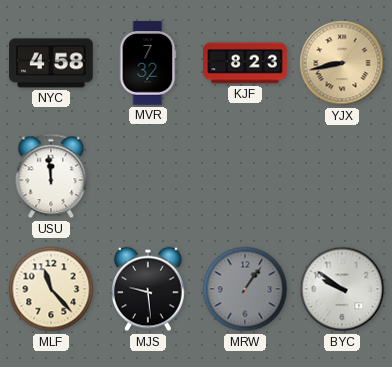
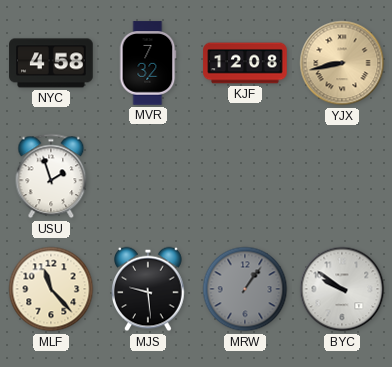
KJF: 8:23 -> 12:08
USU: 11:59 -> 1:57
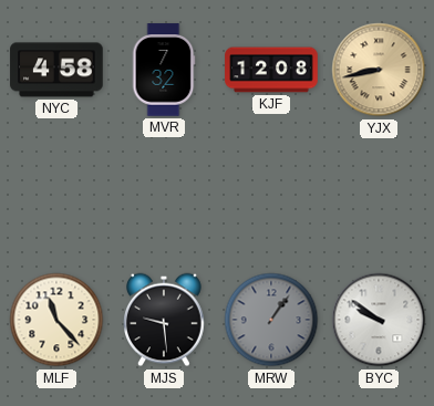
USU: 1:57 -> none
